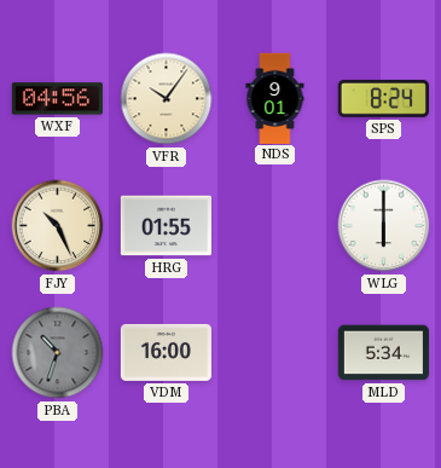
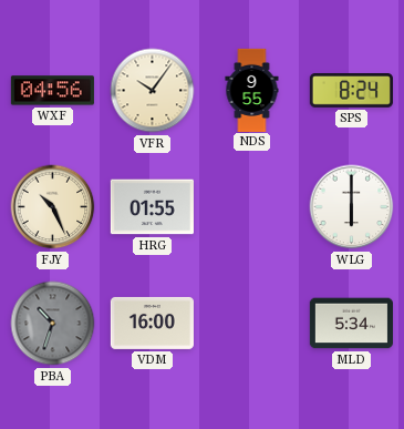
NDS: 9:01 -> 9:55
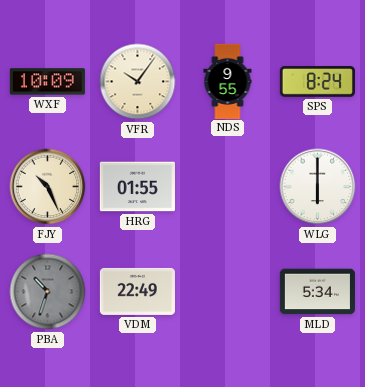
WXF: 04:56 -> 10:09
VDM: 16:00 -> 22:49
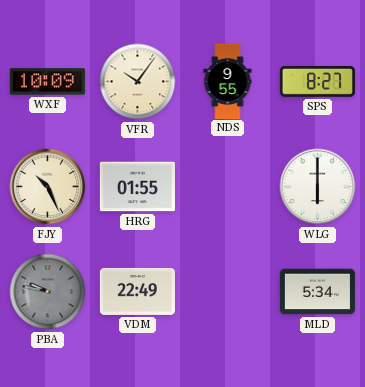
SPS: 8:24 -> 8:27
PBA: 10:33 -> 9:47
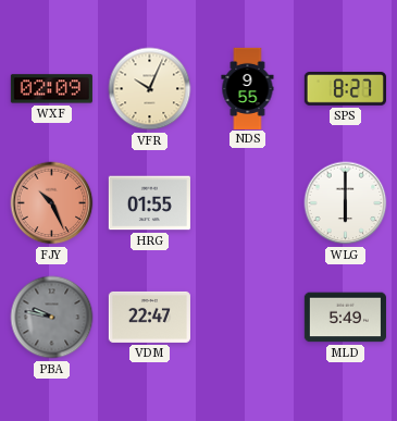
WXF: 10:09 -> 02:09
VFR: 10:06 -> 10:04
FJY dial: cream -> salmon
VDM: 22:49 -> 22:47
MLD: 5:34 -> 5:49
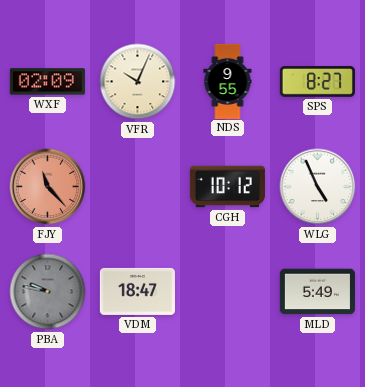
FJY: 10:26 -> 11:23
HRG: 01:55 -> none
CGH: none -> 10:12
WLG: 6:00 -> 4:56
VDM: 22:47 -> 18:47
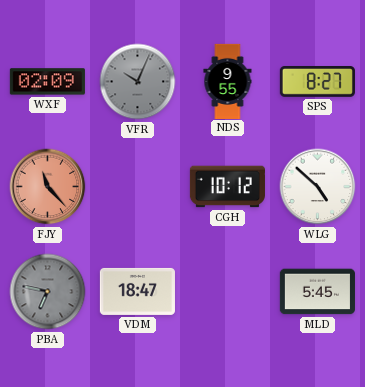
VFR dial: cream -> grey
WLG: 4:56 -> 4:52
PBA: 9:47 -> 6:47
MLD: 5:49 -> 5:45
